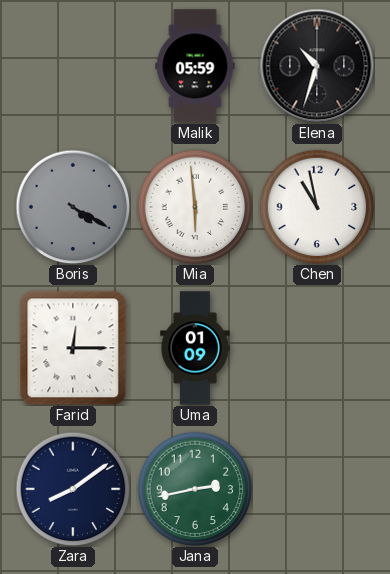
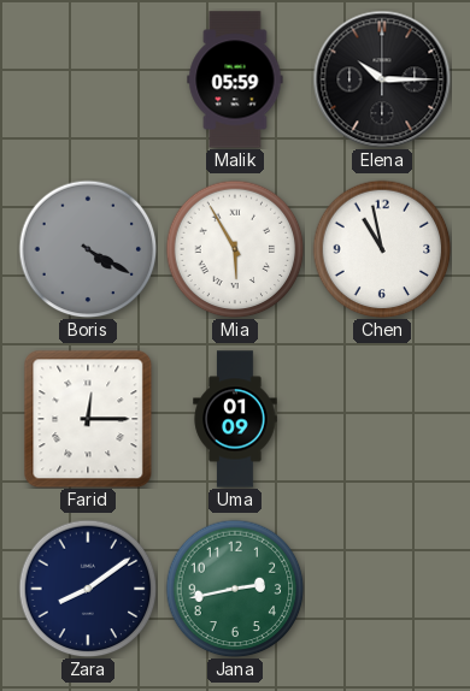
Elena: 10:33 -> 10:15
Mia: 5:59 -> 5:55
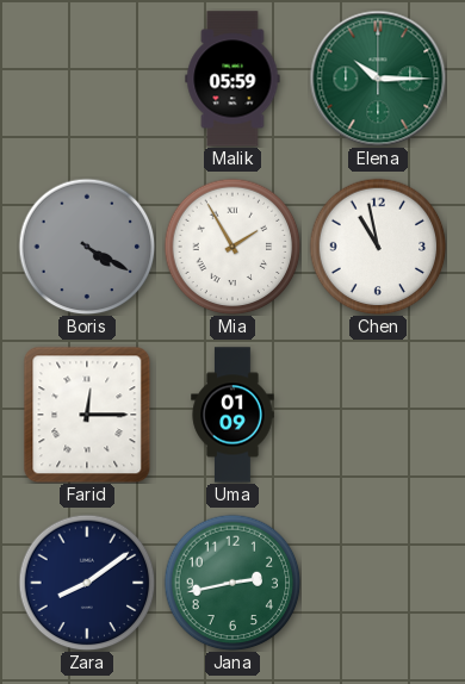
Elena dial: black -> green
Mia: 5:55 -> 1:55
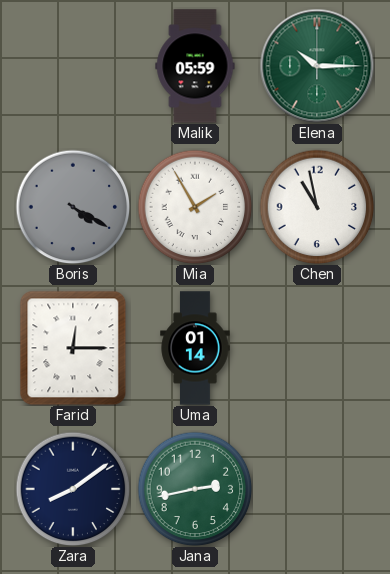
Uma: 01:09 -> 01:14
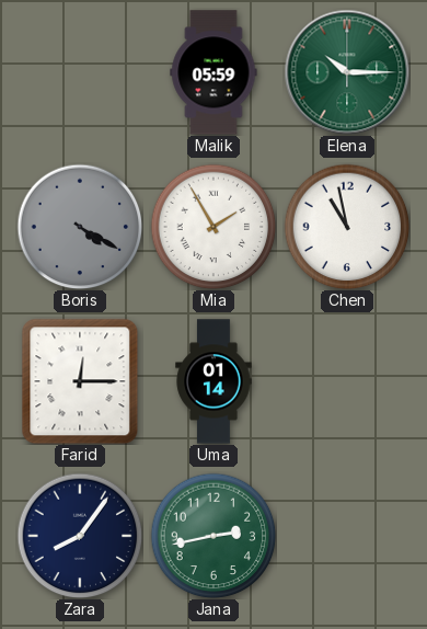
Zara: 8:09 -> 8:06
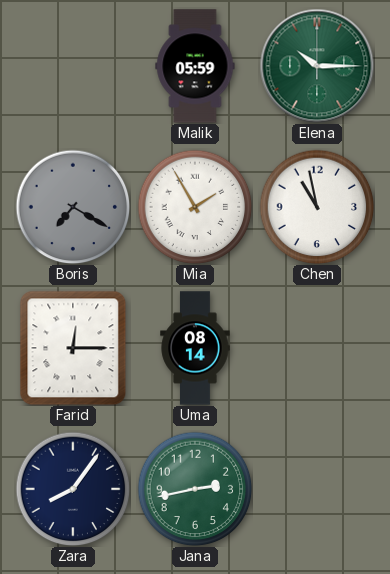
Boris: 4:20 -> 7:20
Uma: 01:14 -> 08:14
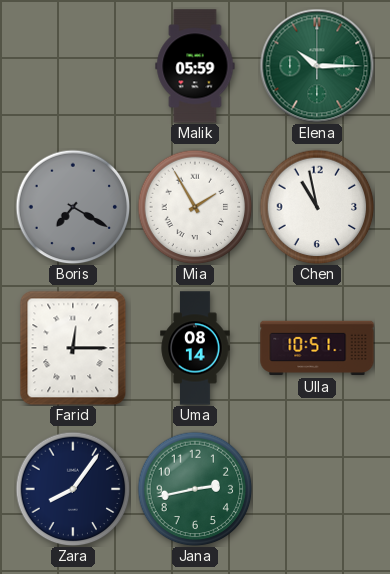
Ulla: none -> 10:51
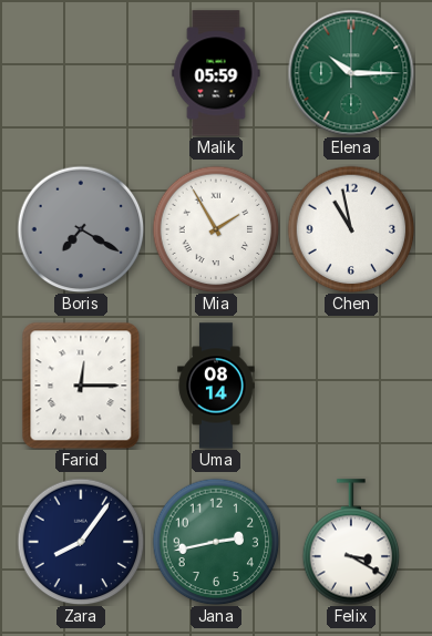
Ulla: 10:51 -> none
Felix: none -> 3:20
